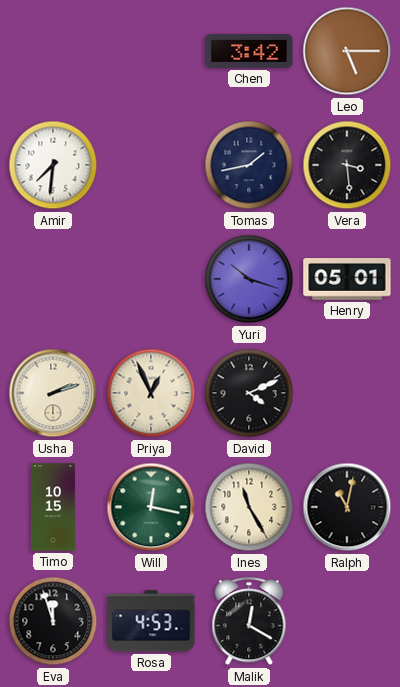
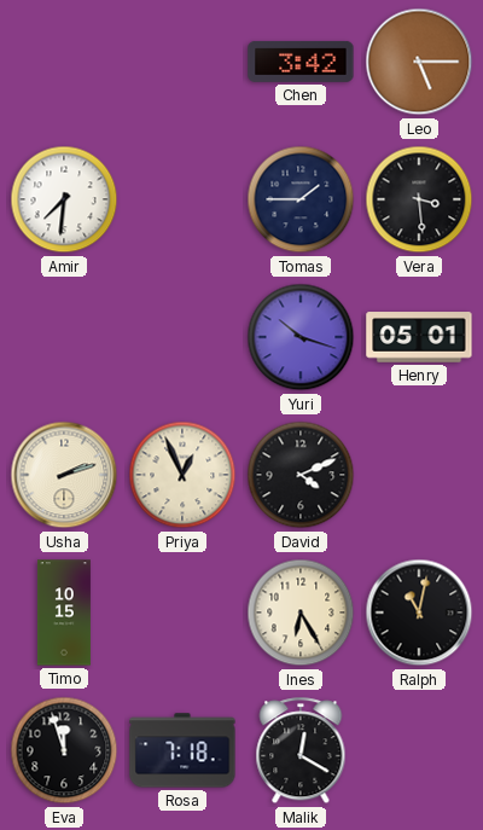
Tomas: 1:43 -> 1:45
Will: 12:17 -> none
Ines: 11:25 -> 6:25
Rosa: 4:53 -> 7:18
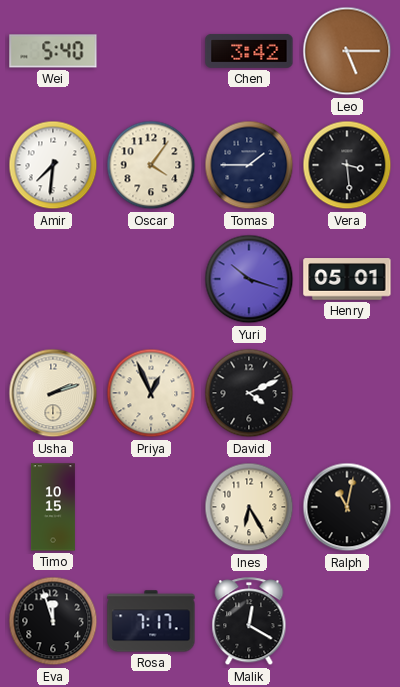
Wei: none -> 5:40
Oscar: none -> 4:06
Rosa: 7:18 -> 7:17
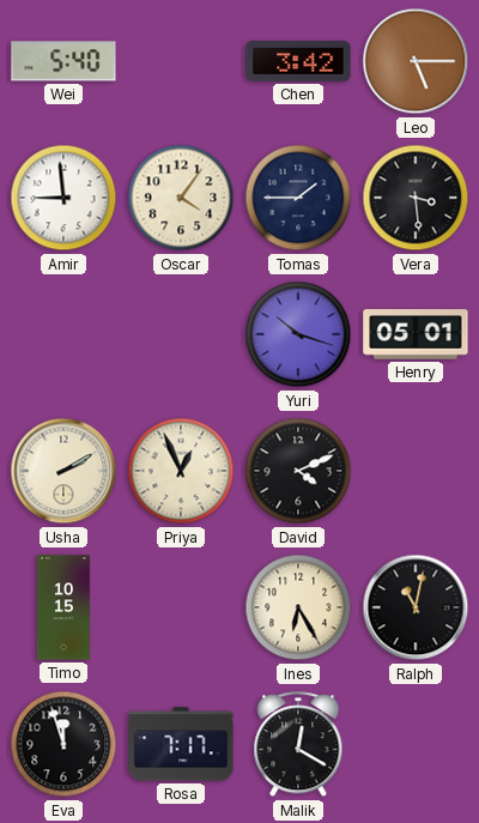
Amir: 7:31 -> 8:59
Usha: 2:12 -> 2:10
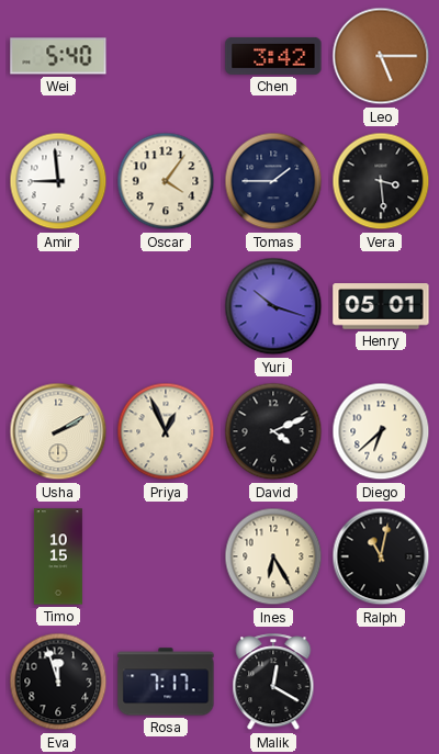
Diego: none -> 6:38
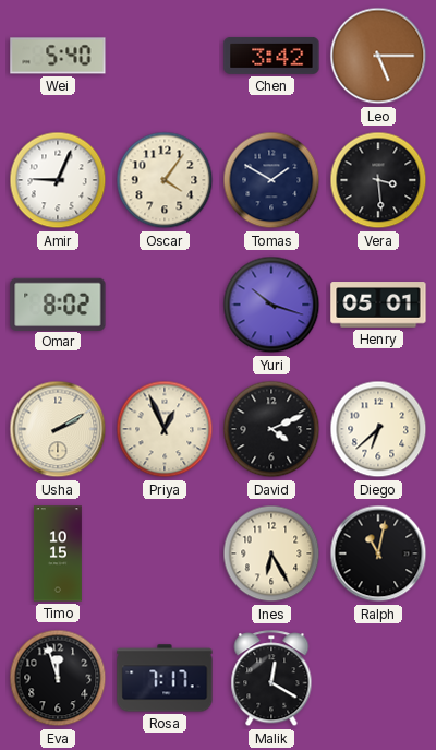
Amir: 8:59 -> 9:04
Tomas: 1:45 -> 1:50
Omar: none -> 8:02
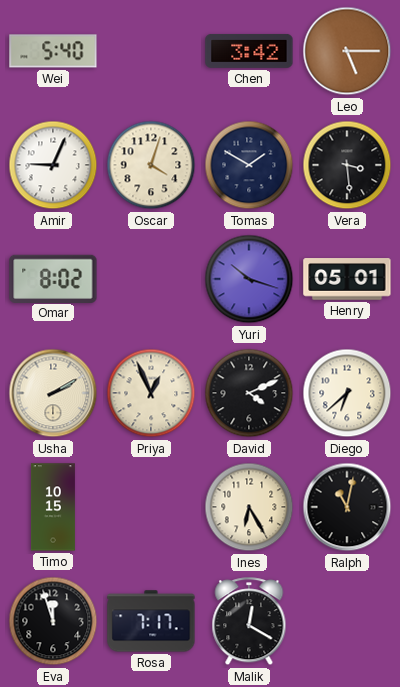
Oscar: 4:06 -> 4:03
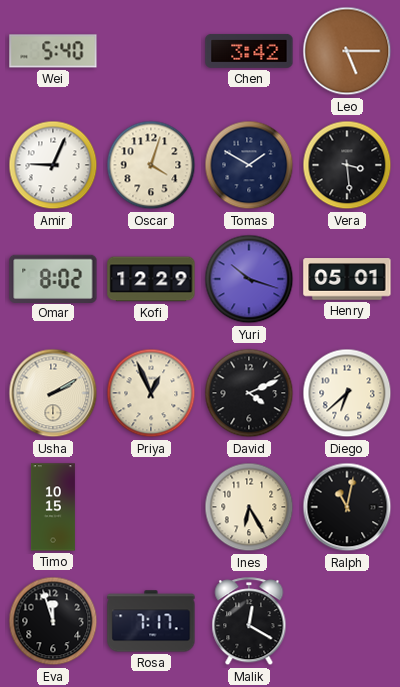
Kofi: none -> 12:29
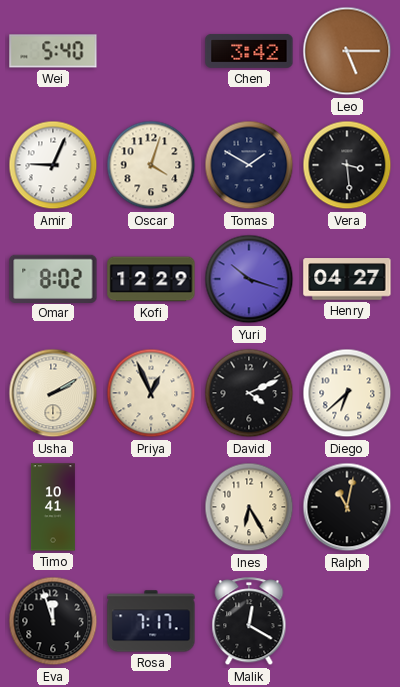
Henry: 05:01 -> 04:27
Timo: 10:15 -> 10:41
